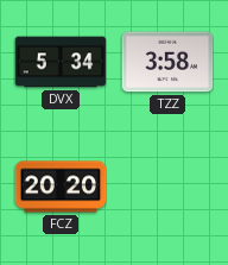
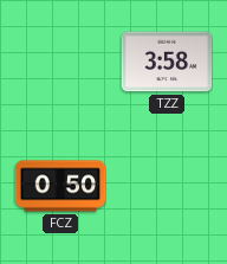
DVX: 5:34 -> none
FCZ: 20:20 -> 0:50
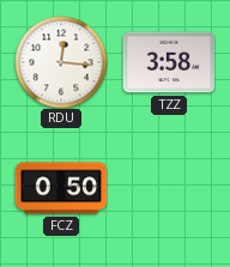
RDU: none -> 12:16
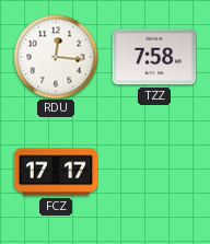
TZZ: 3:58 -> 7:58
FCZ: 0:50 -> 17:17
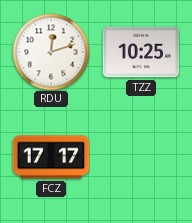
RDU: 12:16 -> 12:12
TZZ: 7:58 -> 10:25
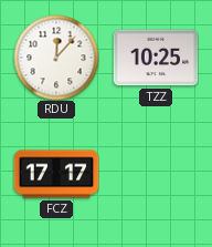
RDU: 12:12 -> 12:07
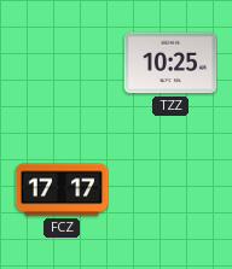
RDU: 12:07 -> none
